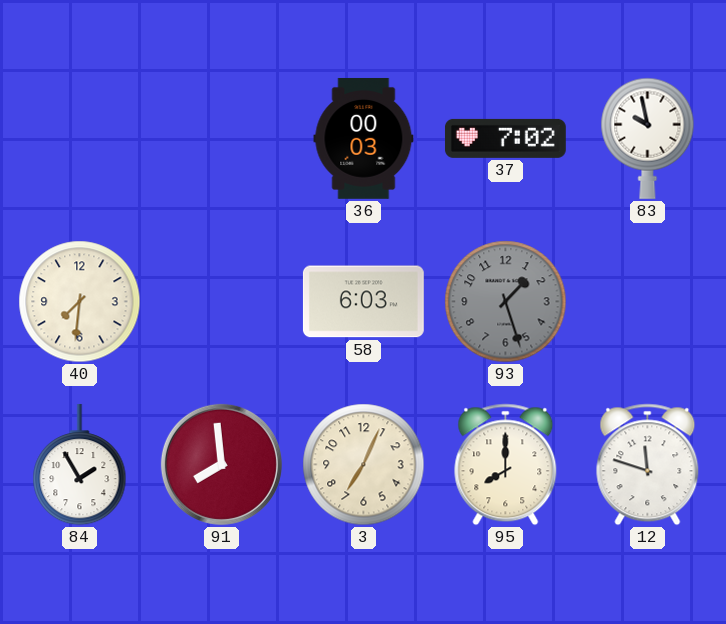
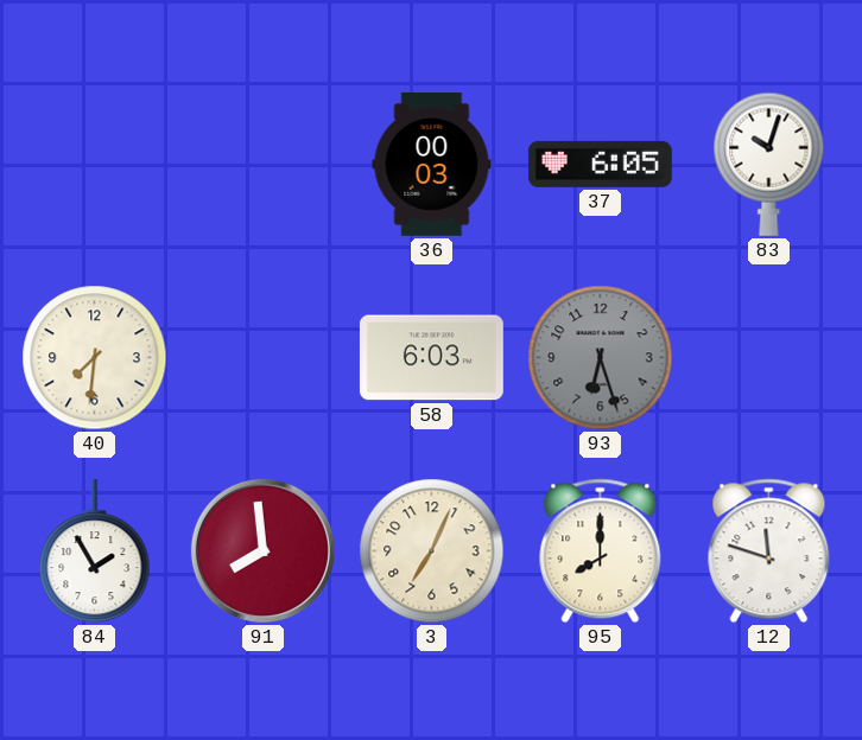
37: 7:02 -> 6:05
83: 9:58 -> 10:03
93: 1:27 -> 6:27
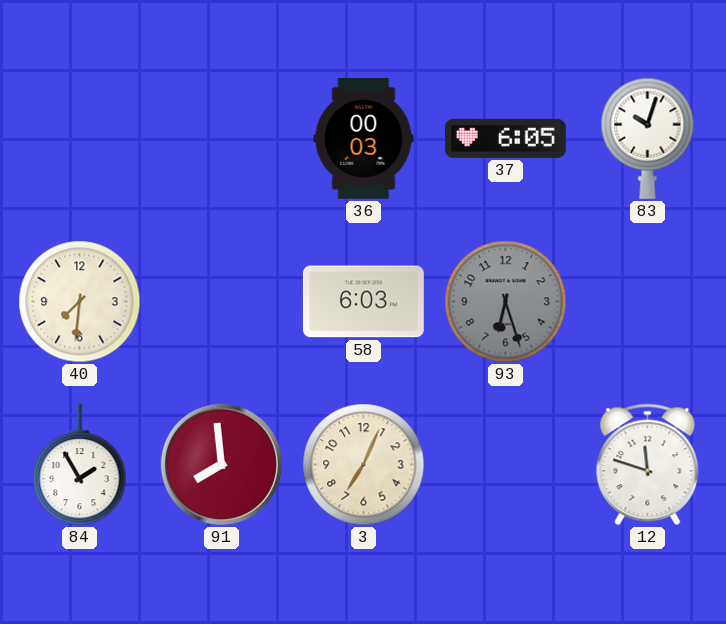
95: 8:00 -> none
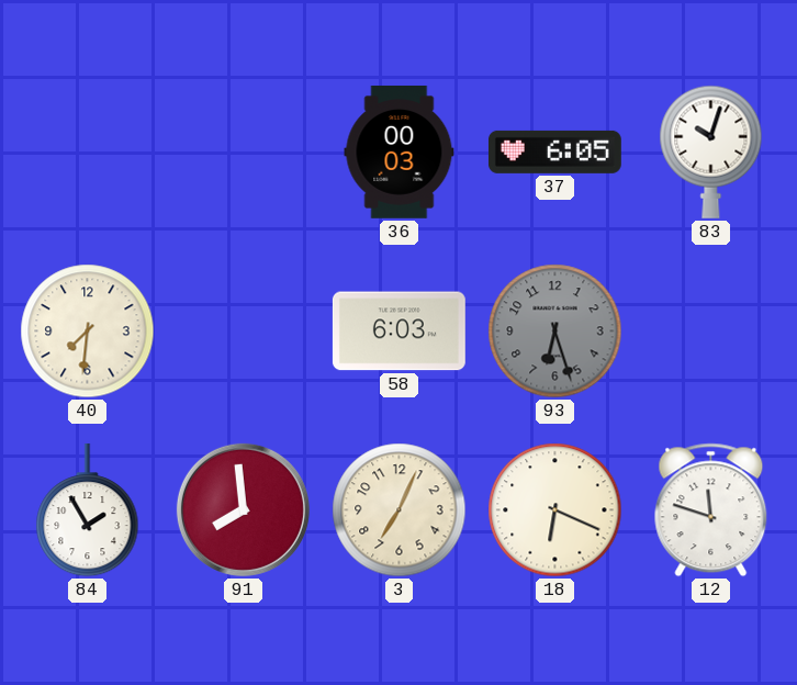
18: none -> 6:19
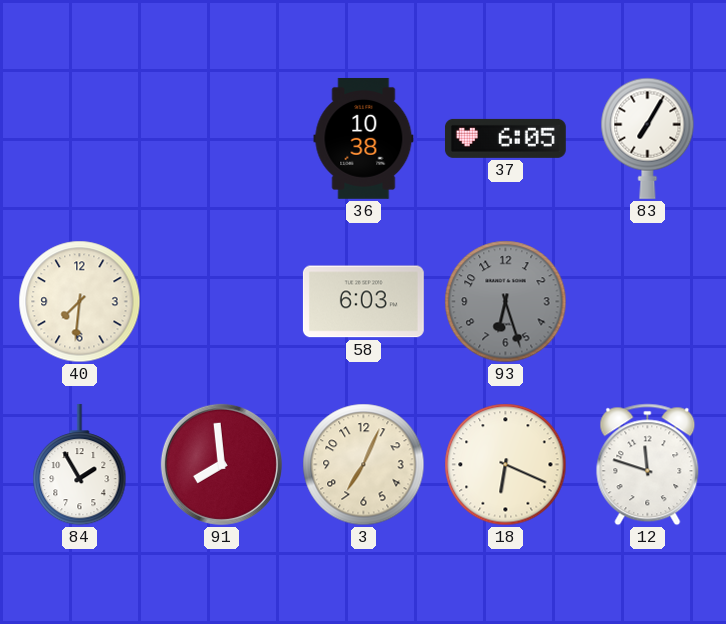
36: 00:03 -> 10:38
83: 10:03 -> 7:05
